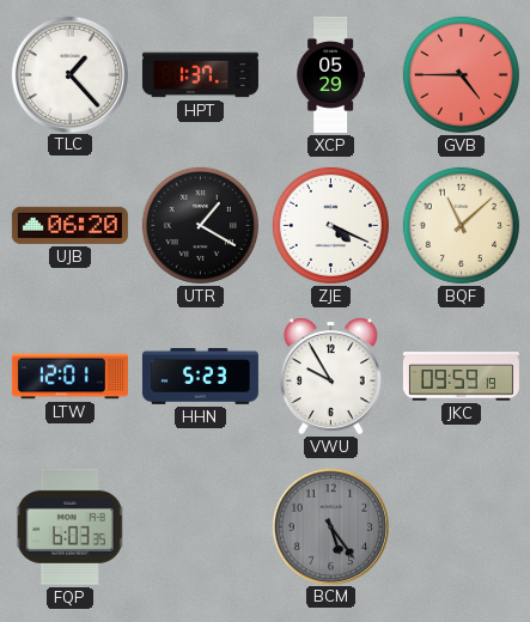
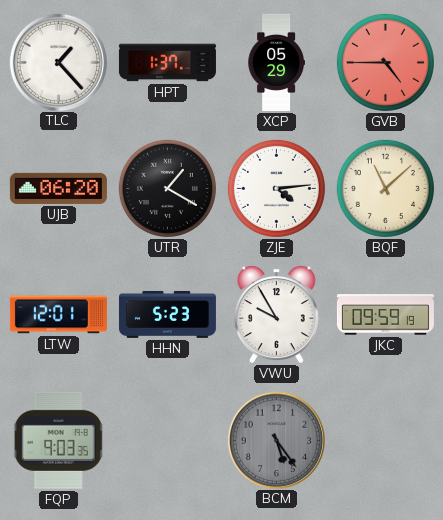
ZJE: 4:19 -> 4:14
FQP: 6:03 -> 9:03
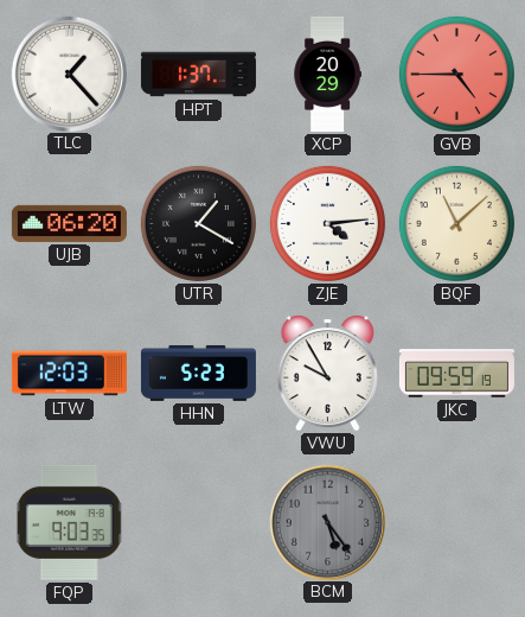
XCP: 05:29 -> 20:29
LTW: 12:01 -> 12:03
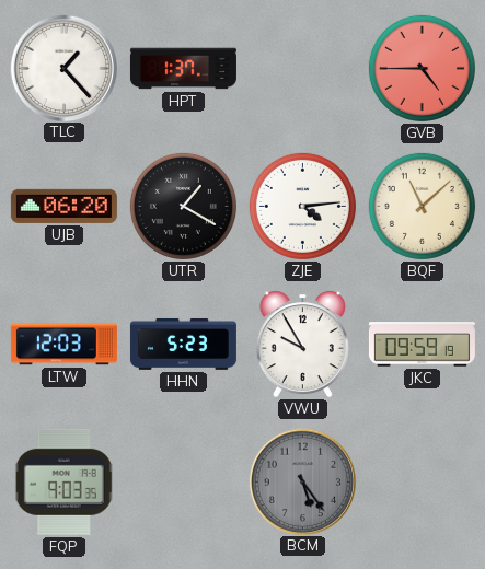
XCP: 20:29 -> none
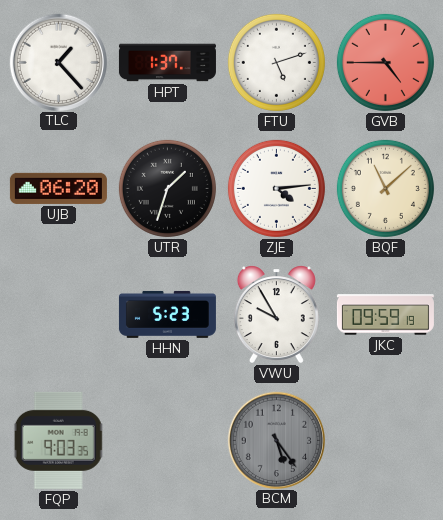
FTU: none -> 5:12
UTR: 1:20 -> 1:33
LTW: 12:03 -> none
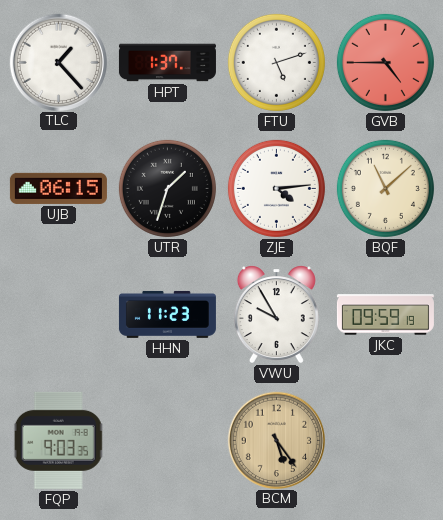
UJB: 06:20 -> 06:15
HHN: 5:23 -> 11:23
BCM dial: grey -> champagne
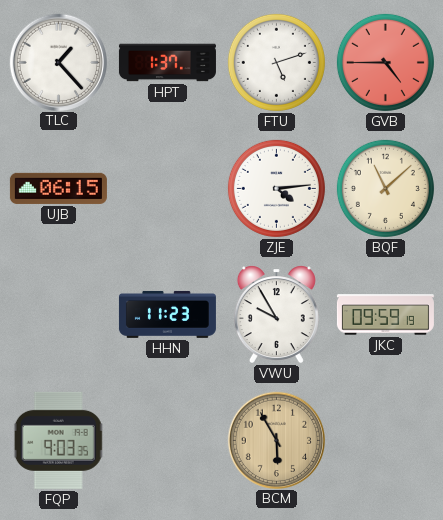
UTR: 1:33 -> none
BCM: 5:24 -> 5:55
